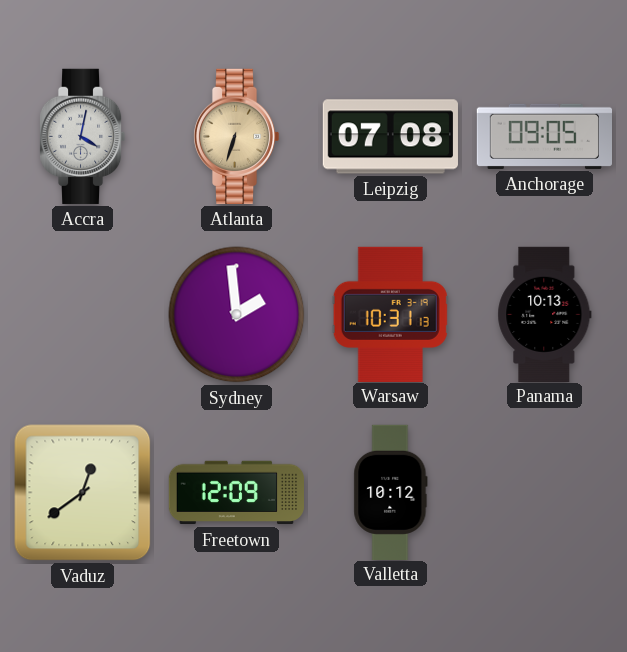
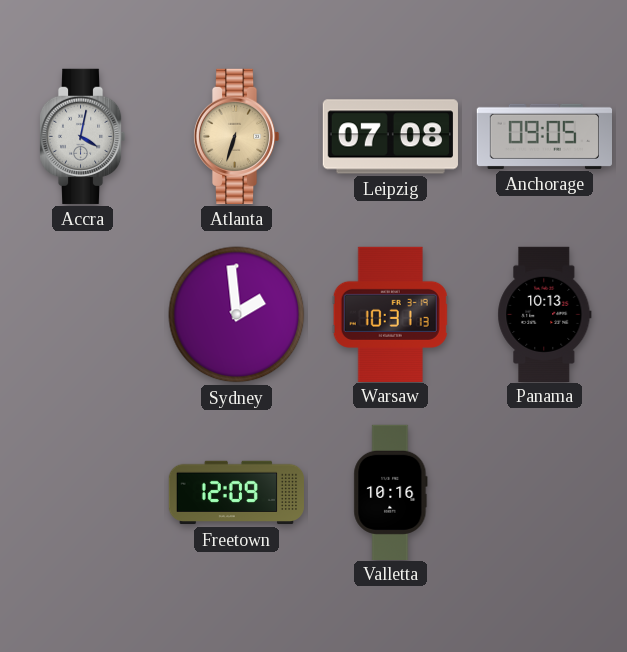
Vaduz: 12:39 -> none
Valletta: 10:12 -> 10:16
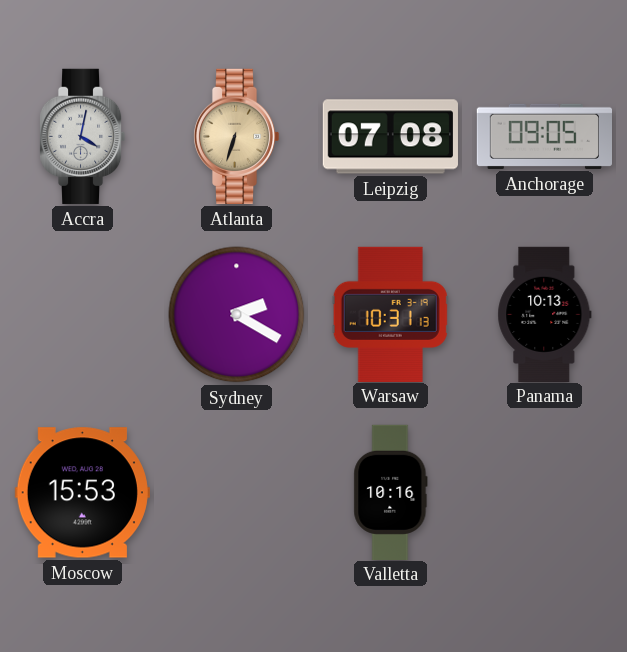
Sydney: 1:59 -> 2:20
Moscow: none -> 15:53
Freetown: 12:09 -> none
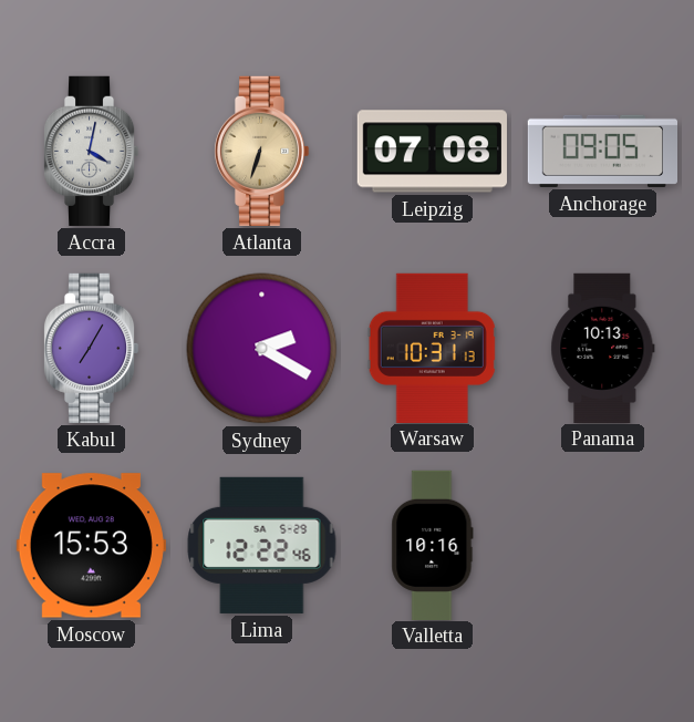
Kabul: none -> 7:05
Lima: none -> 12:22
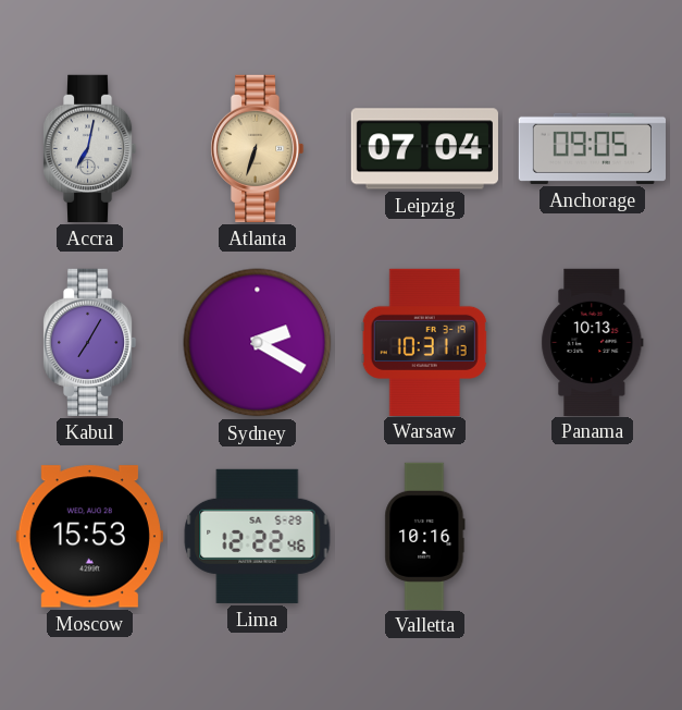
Accra: 4:02 -> 7:02
Leipzig: 07:08 -> 07:04
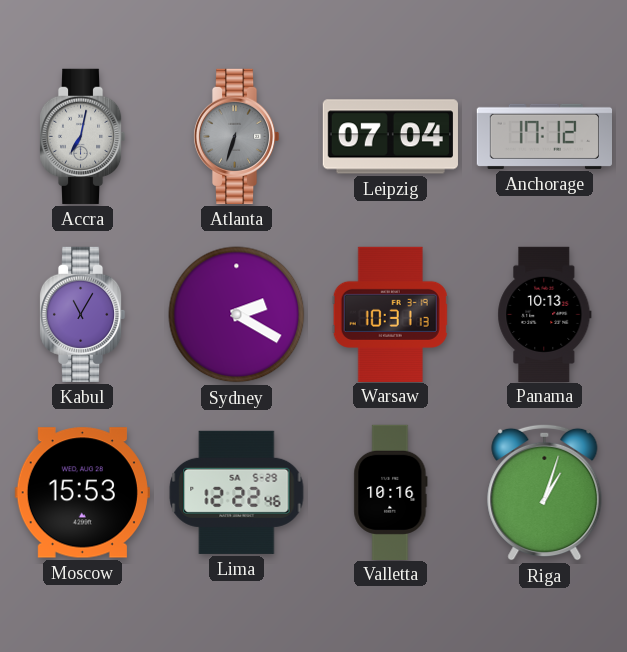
Atlanta dial: champagne -> grey
Anchorage: 09:05 -> 17:12
Kabul: 7:05 -> 11:05
Riga: none -> 1:03
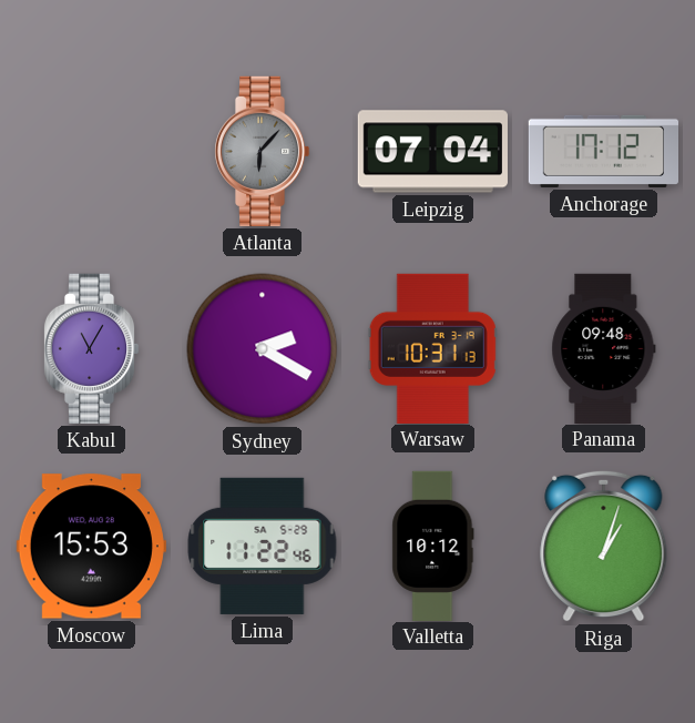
Accra: 7:02 -> none
Atlanta: 6:33 -> 6:07
Panama: 10:13 -> 09:48
Lima: 12:22 -> 11:22
Valletta: 10:16 -> 10:12
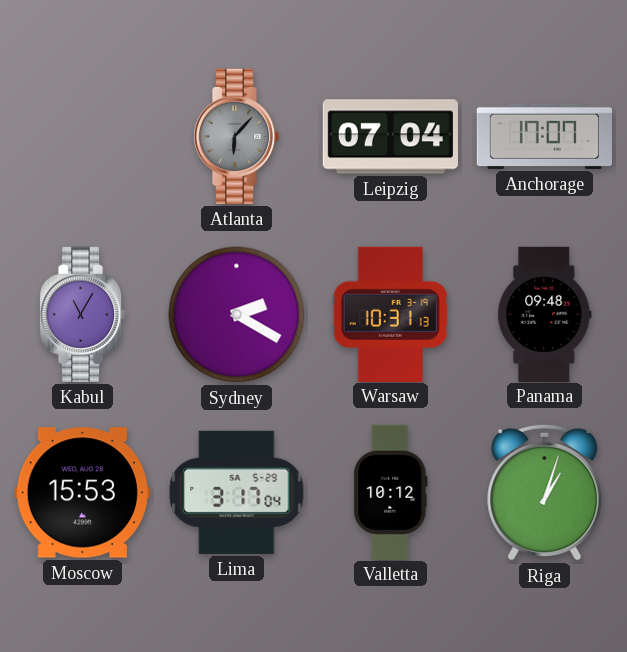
Anchorage: 17:12 -> 17:07
Lima: 11:22 -> 3:17
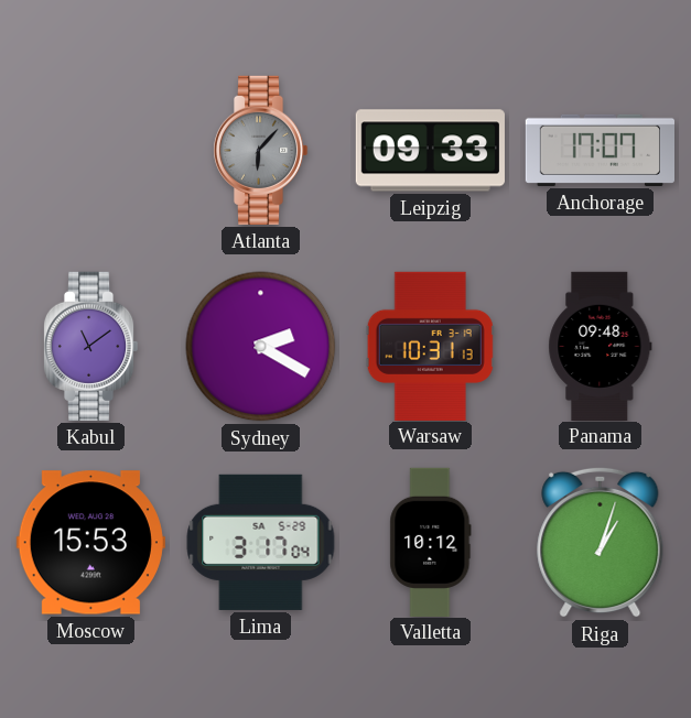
Leipzig: 07:04 -> 09:33
Kabul: 11:05 -> 11:09
